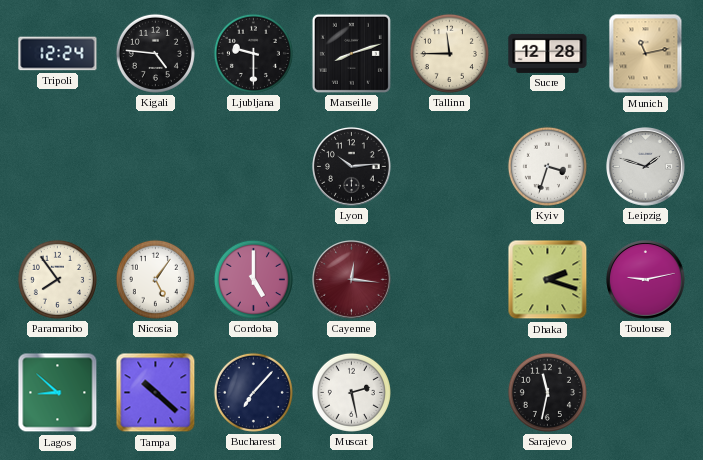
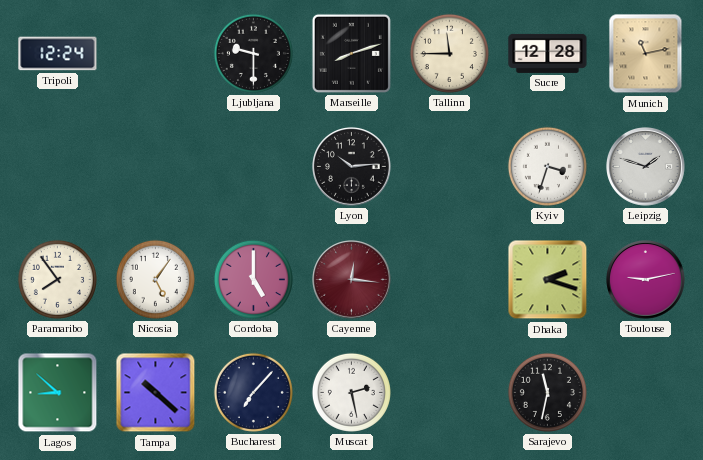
Kigali: 4:46 -> none
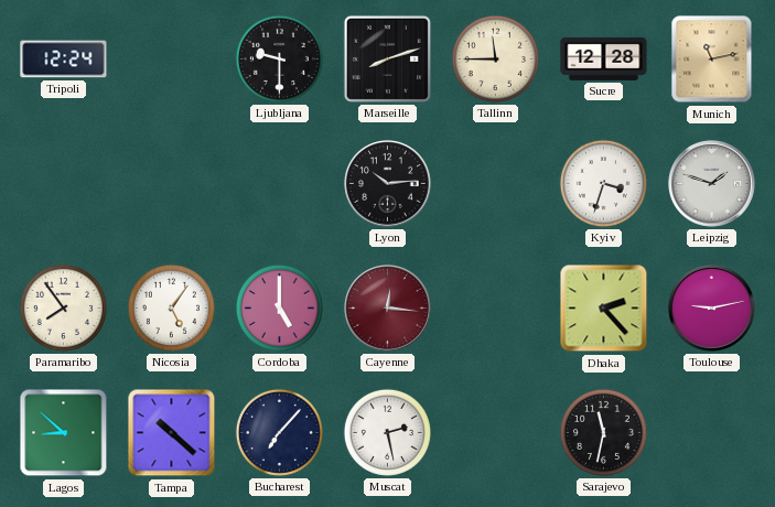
Dhaka: 2:18 -> 2:23
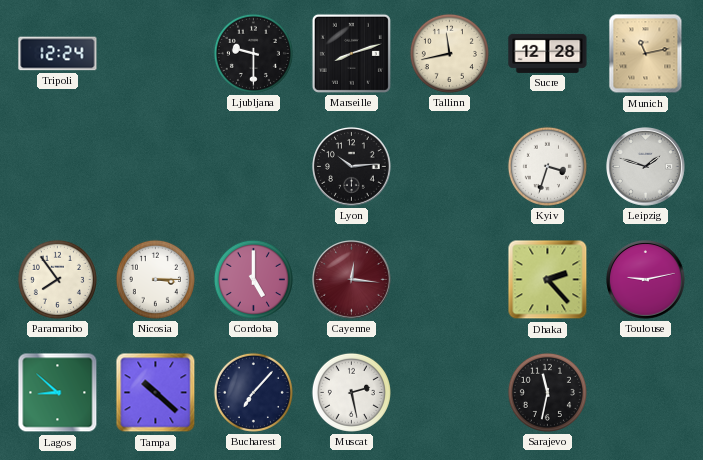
Tallinn: 11:45 -> 11:43
Nicosia: 5:06 -> 3:15
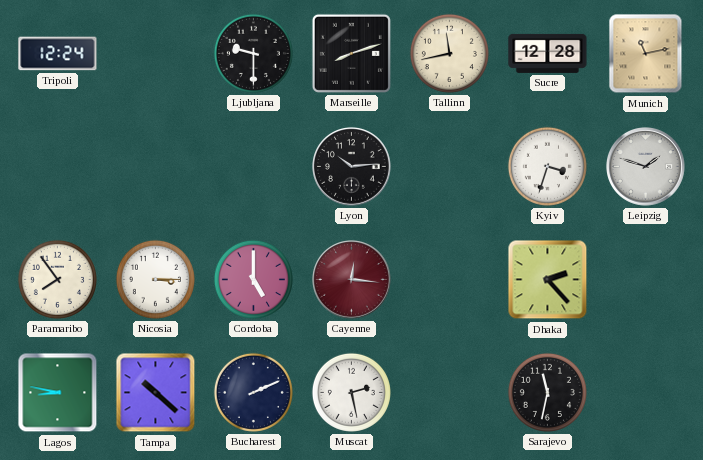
Toulouse: 9:13 -> none
Lagos: 8:52 -> 8:47
Bucharest: 7:07 -> 2:11
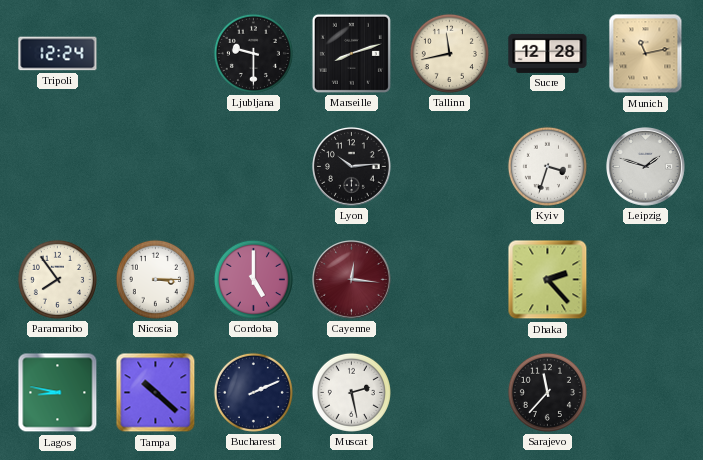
Sarajevo: 11:32 -> 11:37
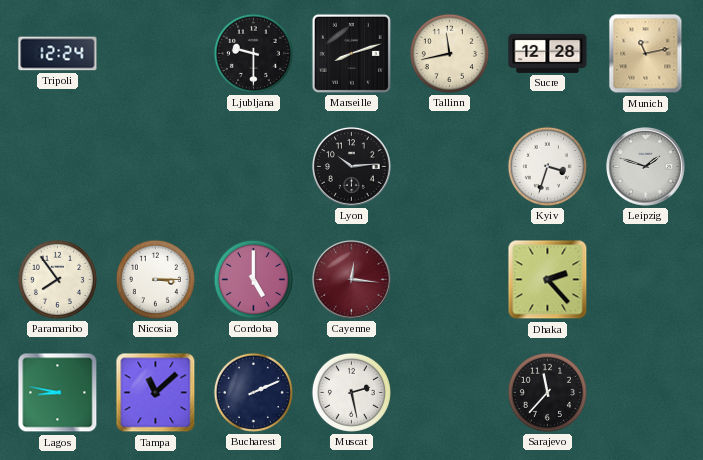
Tampa: 10:22 -> 11:08
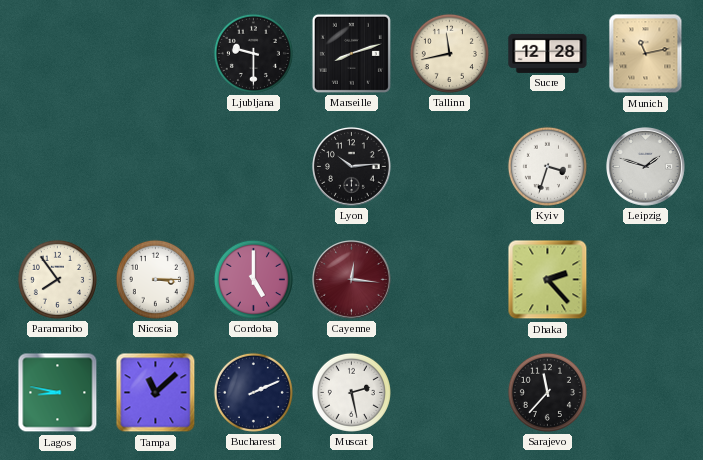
Tripoli: 12:24 -> none
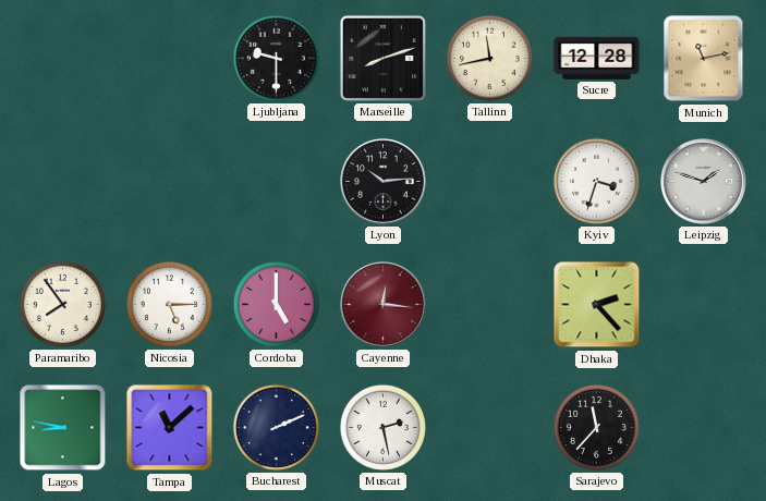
Nicosia: 3:15 -> 5:15
